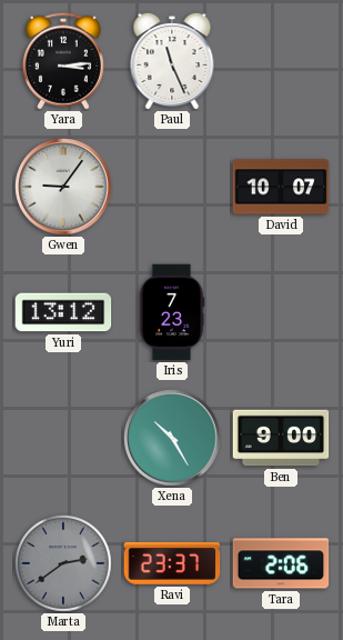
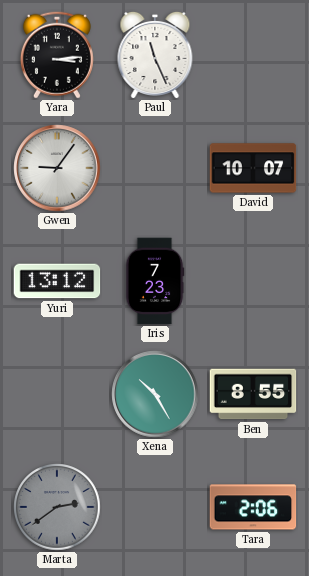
Ben: 9:00 -> 8:55
Ravi: 23:37 -> none
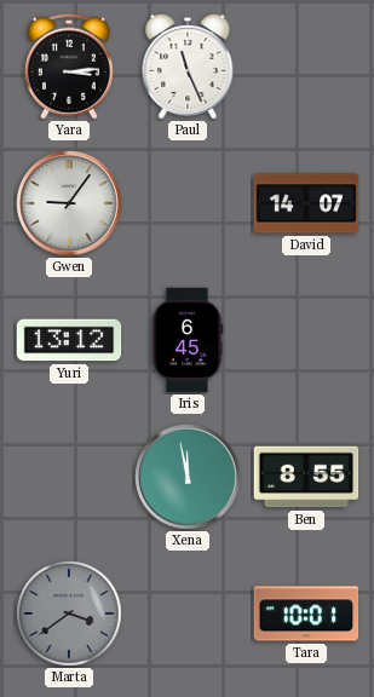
David: 10:07 -> 14:07
Iris: 7:23 -> 6:45
Xena: 10:25 -> 11:58
Marta: 2:39 -> 3:39
Tara: 2:06 -> 10:01
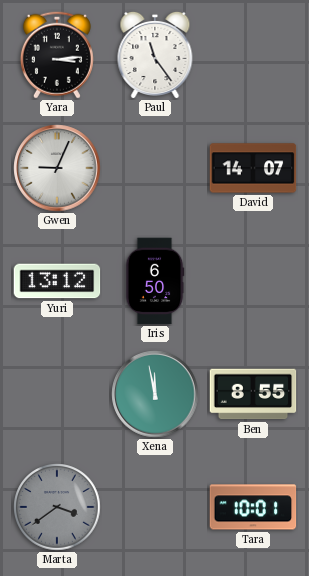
Paul: 11:26 -> 11:24
Gwen: 9:06 -> 9:04
Iris: 6:45 -> 6:50
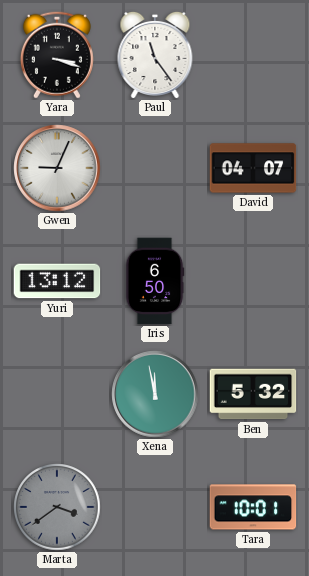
Yara: 3:14 -> 3:18
David: 14:07 -> 04:07
Ben: 8:55 -> 5:32
